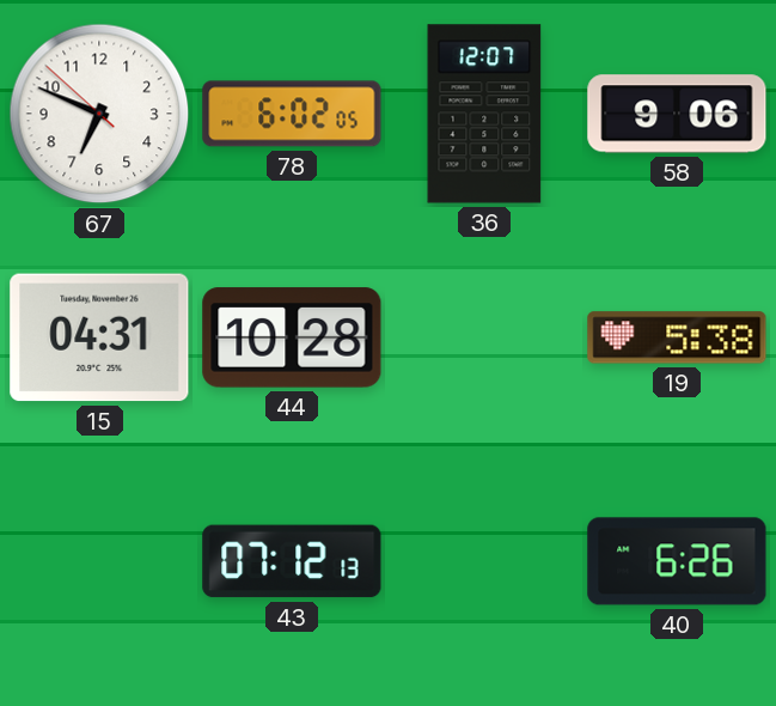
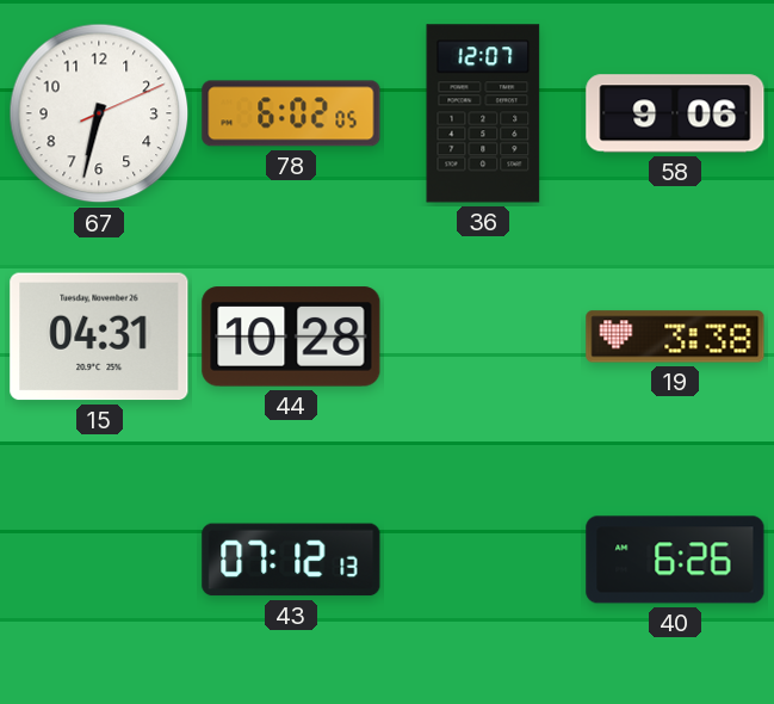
67: 6:48 -> 6:32
19: 5:38 -> 3:38
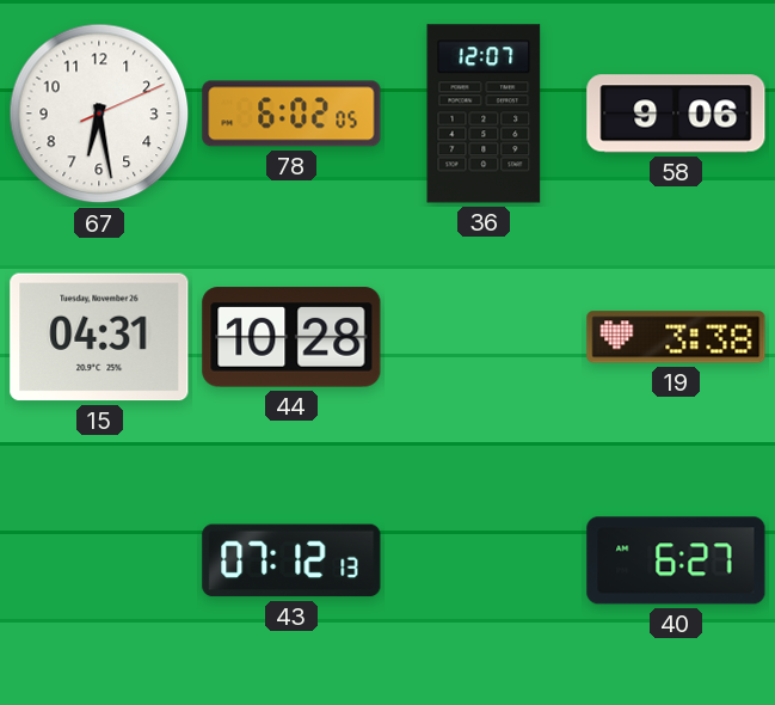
67: 6:32 -> 6:28
40: 6:26 -> 6:27
